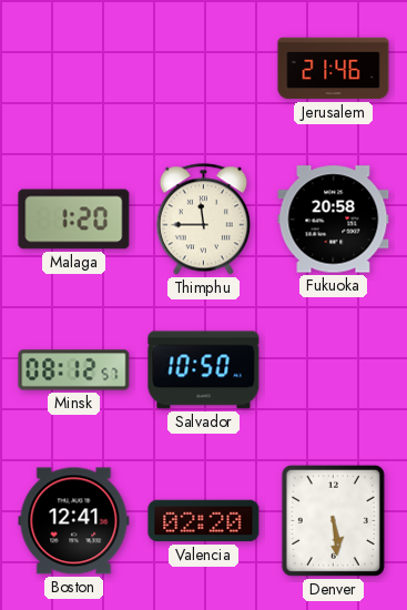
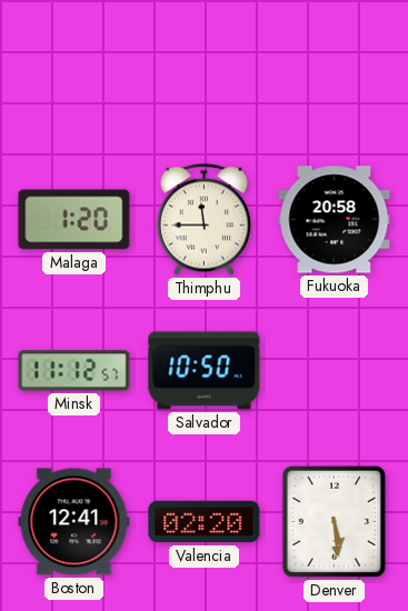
Jerusalem: 21:46 -> none
Minsk: 08:12 -> 11:12
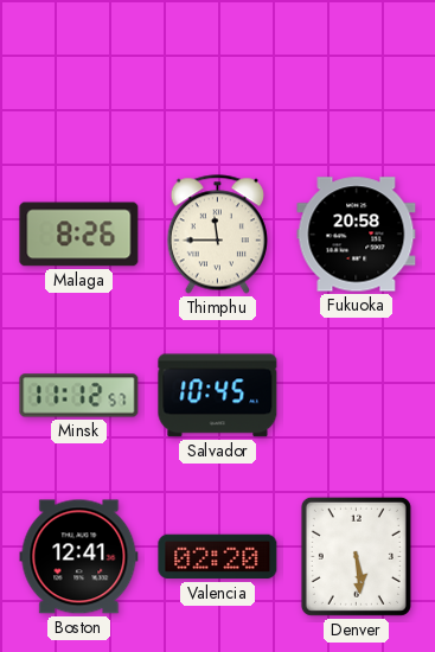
Malaga: 1:20 -> 8:26
Salvador: 10:50 -> 10:45
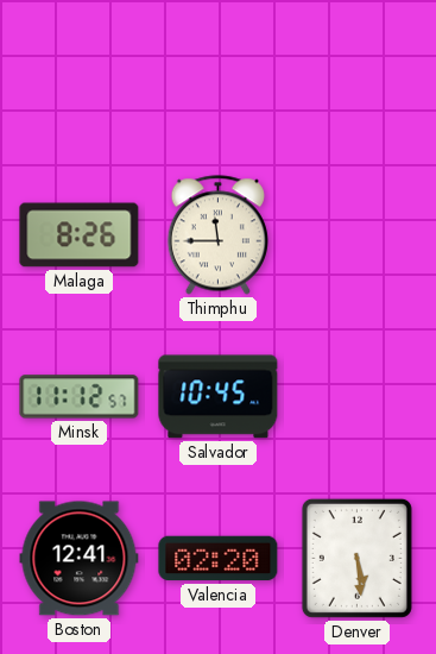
Fukuoka: 20:58 -> none
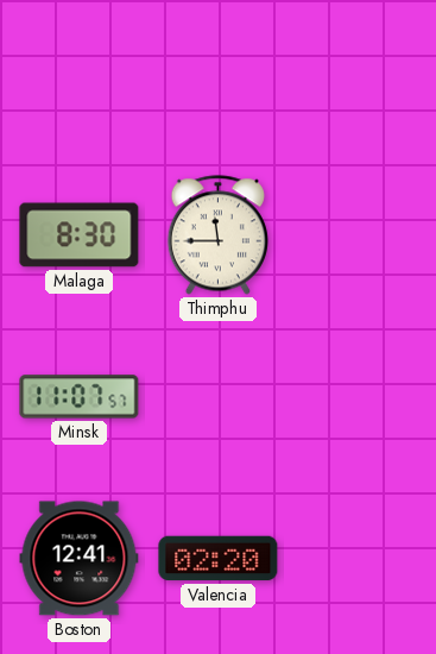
Malaga: 8:26 -> 8:30
Minsk: 11:12 -> 11:07
Salvador: 10:45 -> none
Denver: 5:29 -> none
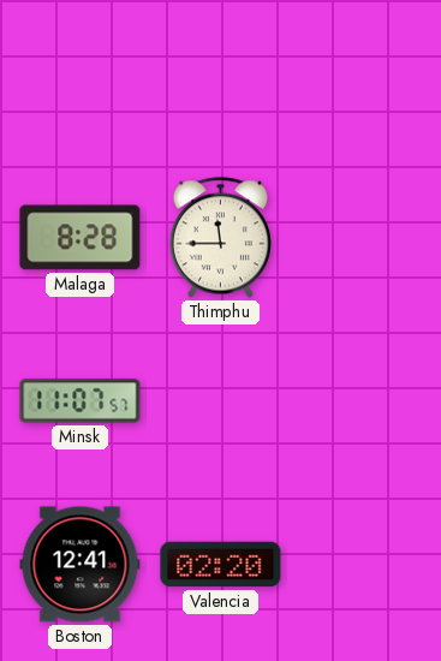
Malaga: 8:30 -> 8:28
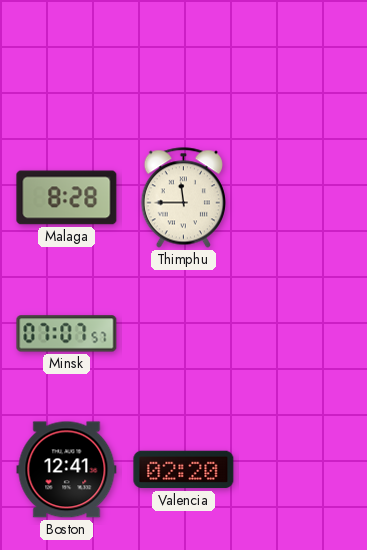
Minsk: 11:07 -> 07:07
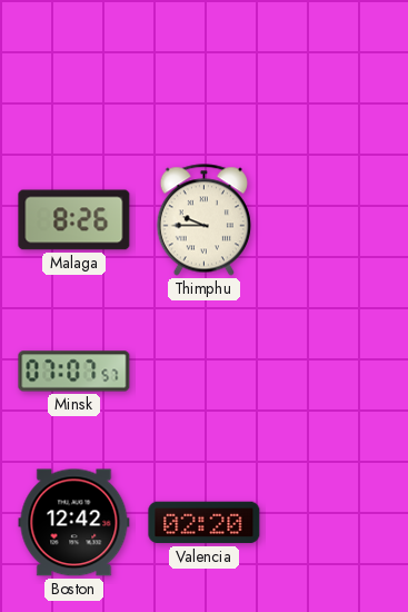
Malaga: 8:28 -> 8:26
Thimphu: 11:45 -> 9:45
Boston: 12:41 -> 12:42
